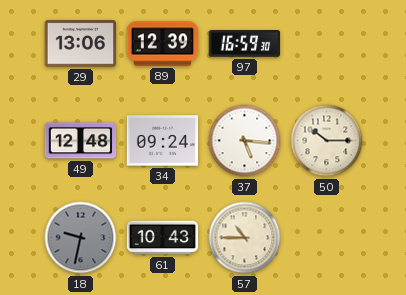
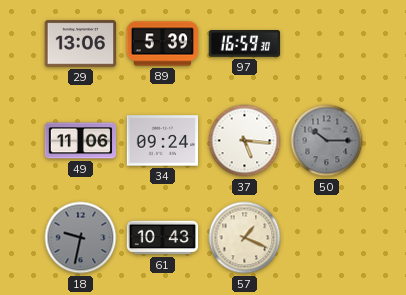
89: 12:39 -> 5:39
49: 12:48 -> 11:06
50 dial: cream -> grey
57: 10:45 -> 1:19
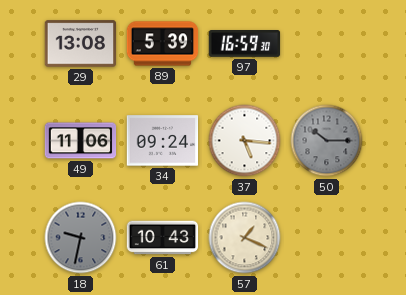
29: 13:06 -> 13:08
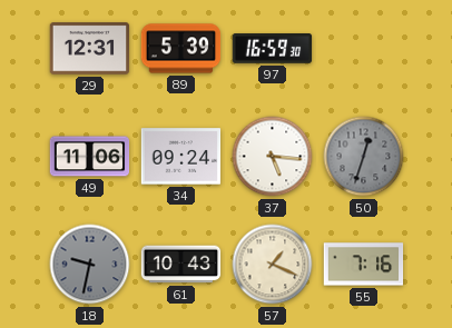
29: 13:08 -> 12:31
50: 10:15 -> 12:33
55: none -> 7:16
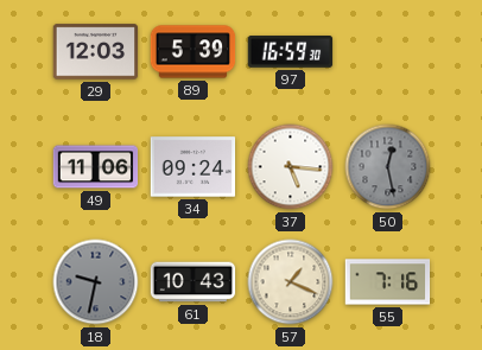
29: 12:31 -> 12:03
50: 12:33 -> 12:28
